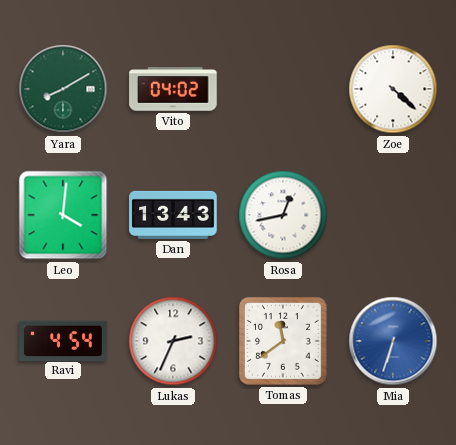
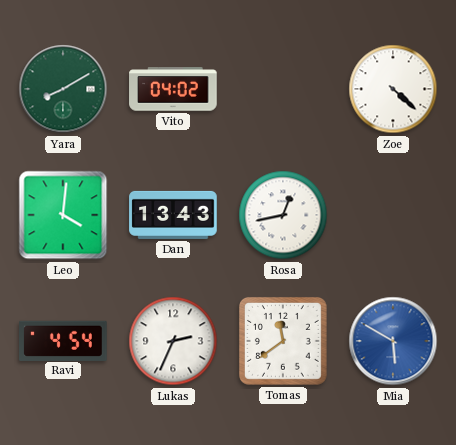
Mia: 6:33 -> 5:50
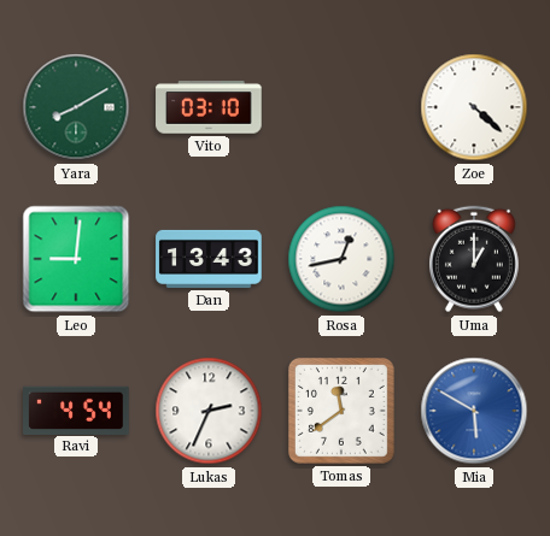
Vito: 04:02 -> 03:10
Leo: 4:01 -> 9:01
Uma: none -> 1:00
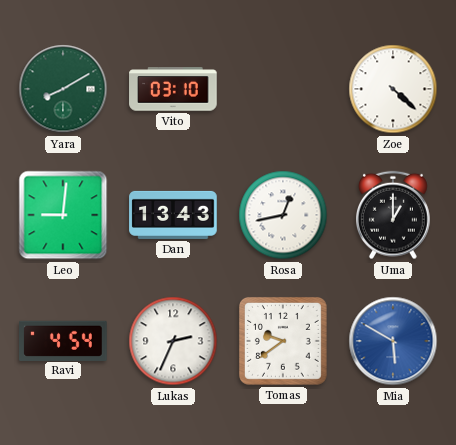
Tomas: 11:39 -> 9:39
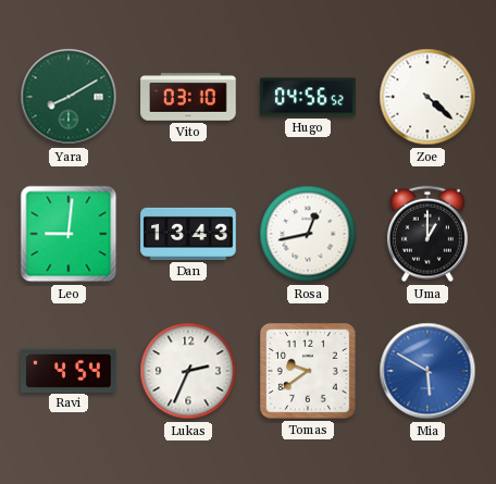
Hugo: none -> 04:56
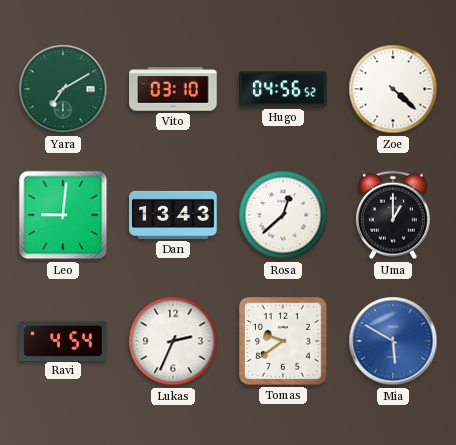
Yara: 8:10 -> 7:10
Rosa: 12:43 -> 12:38
